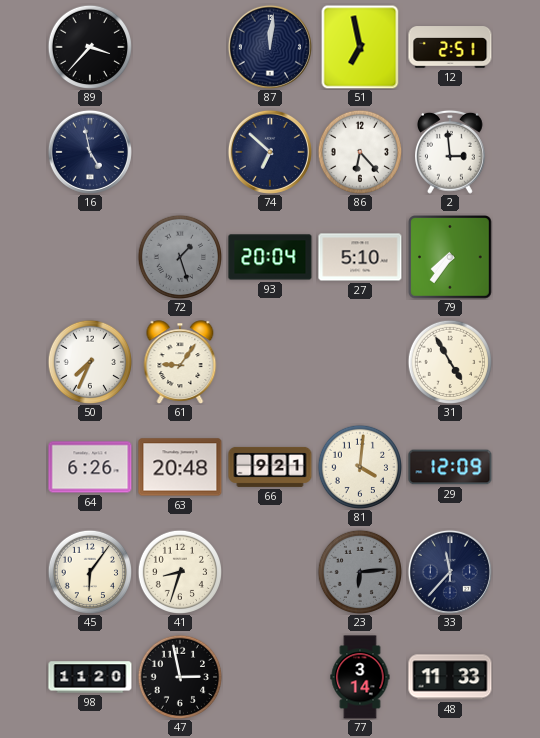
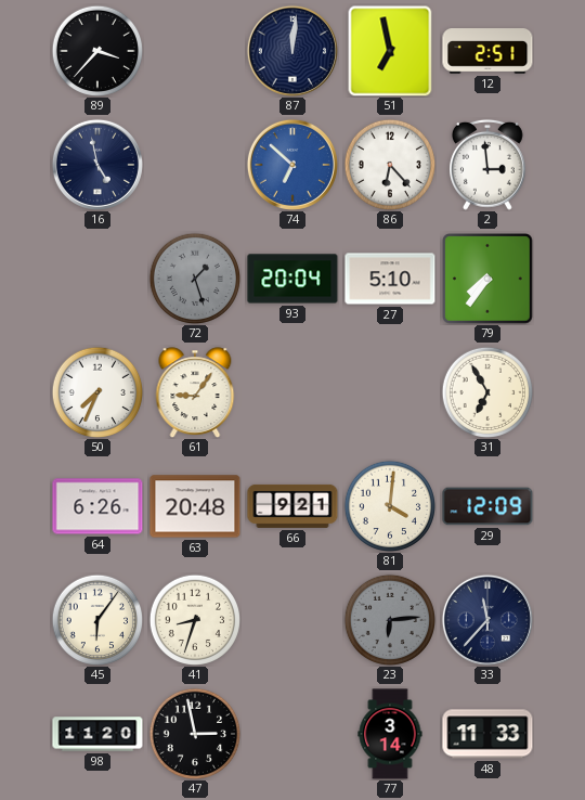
74 dial: navy -> blue
31: 4:55 -> 6:55
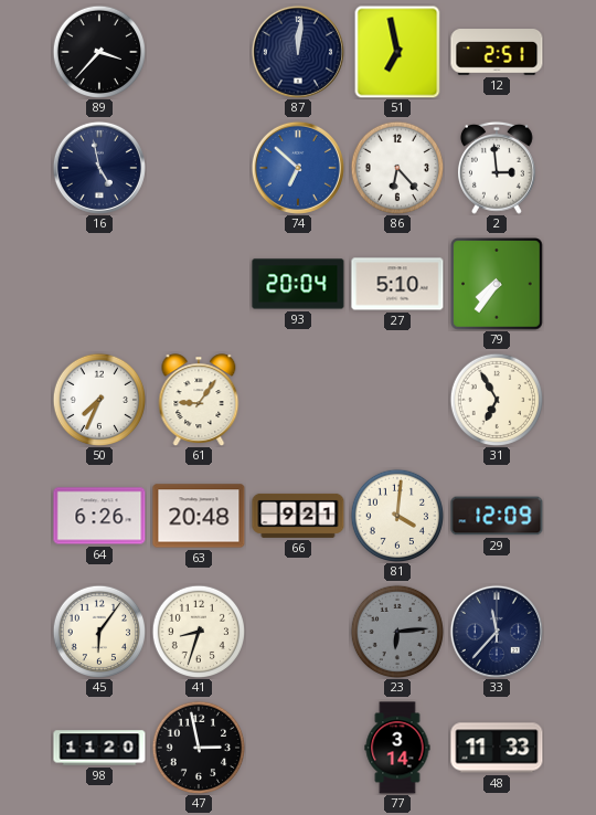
72: 1:27 -> none
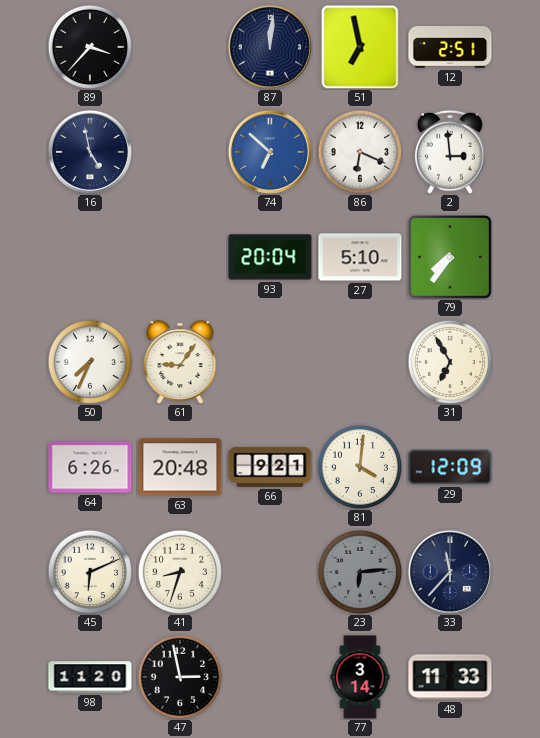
86: 6:23 -> 6:19
45: 6:06 -> 6:11
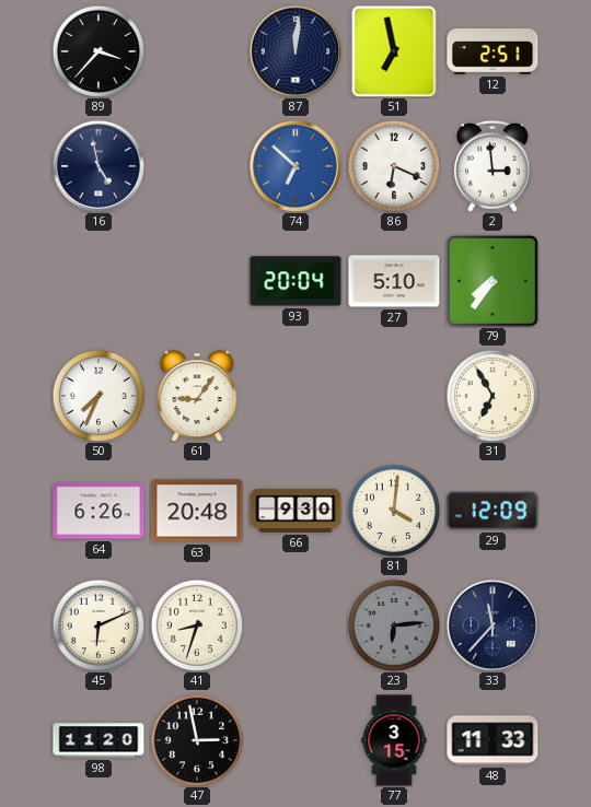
66: 9:21 -> 9:30
77: 3:14 -> 3:15
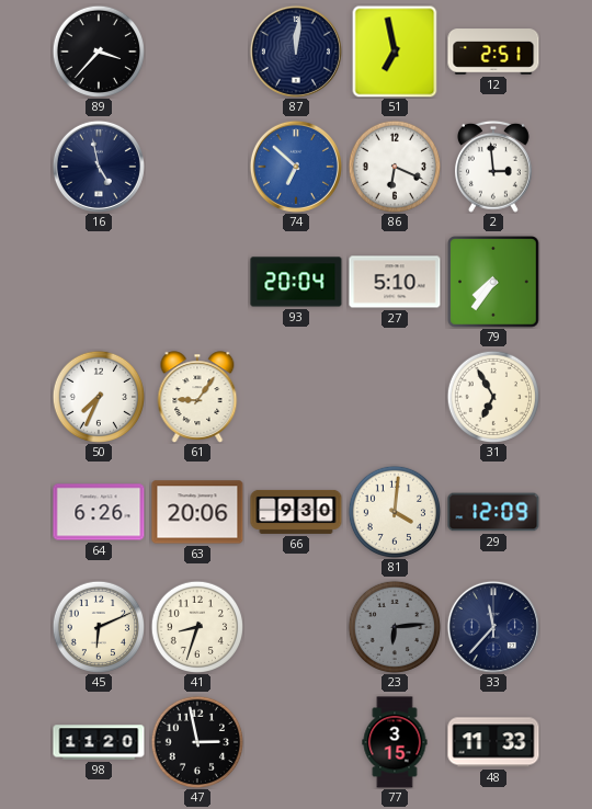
63: 20:48 -> 20:06
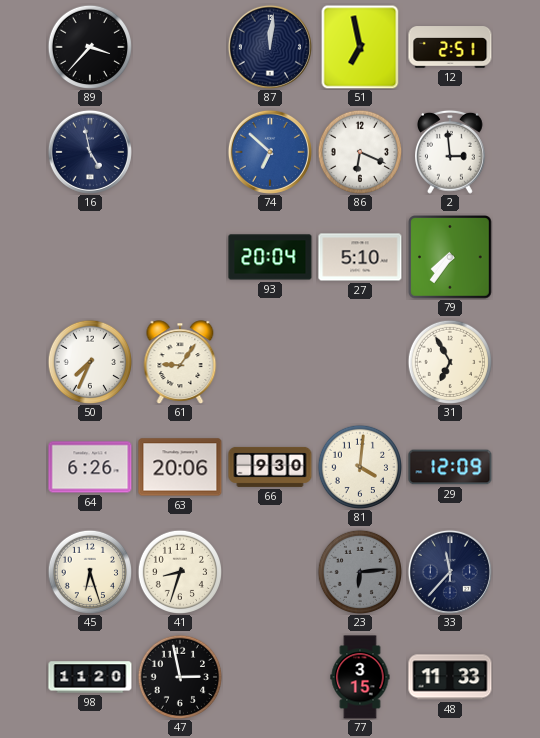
45: 6:11 -> 6:27
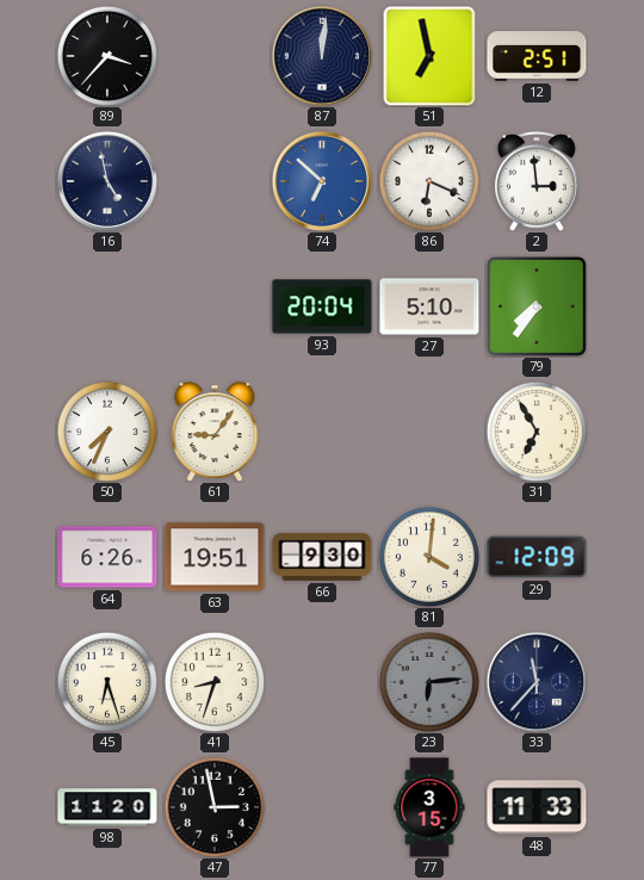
63: 20:06 -> 19:51
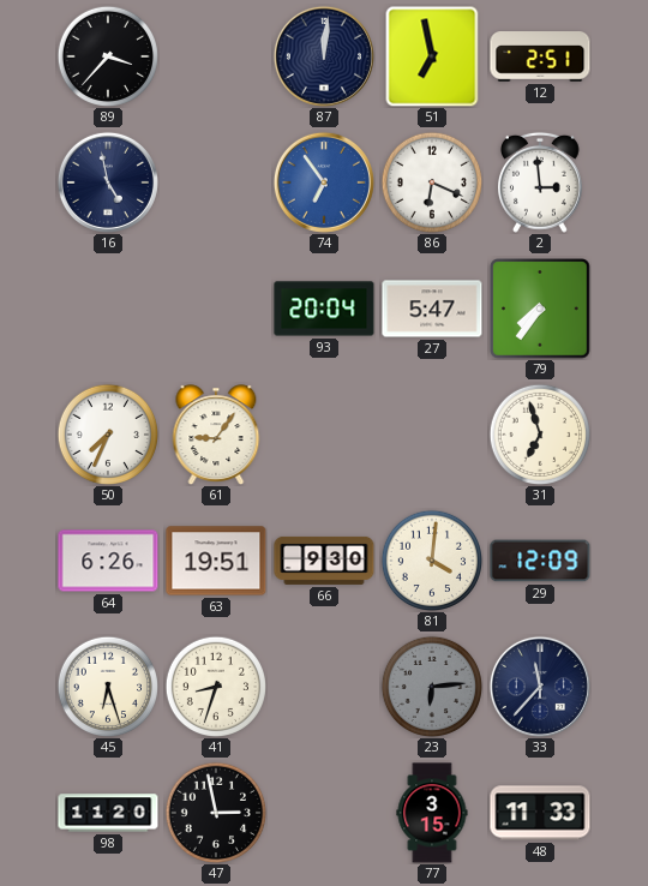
74: 6:52 -> 6:54
27: 5:10 -> 5:47
31: 6:55 -> 6:57
